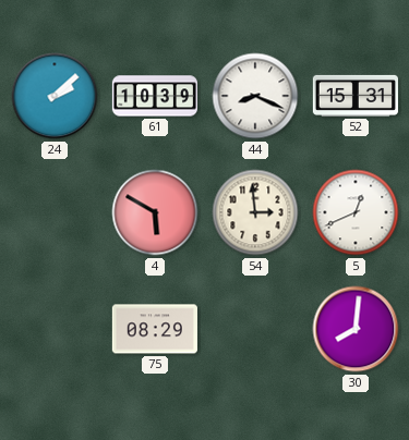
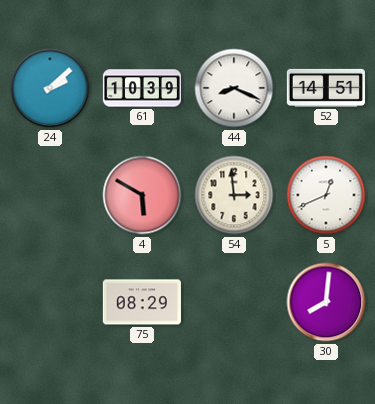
52: 15:31 -> 14:51
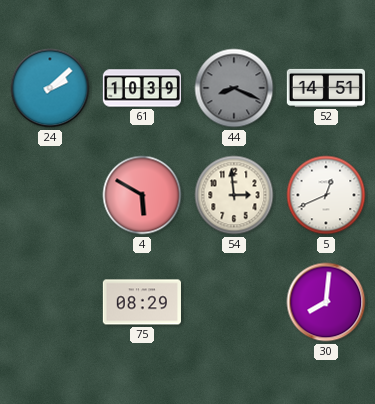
44 dial: white -> grey
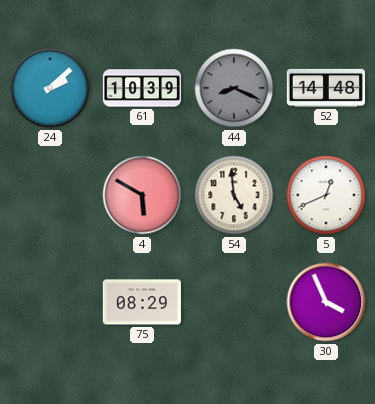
52: 14:51 -> 14:48
54: 2:59 -> 4:59
30: 8:01 -> 3:56
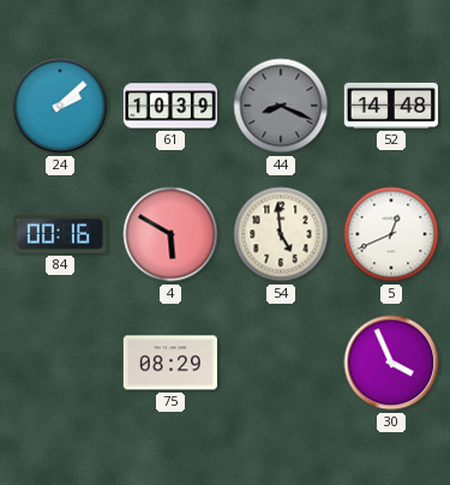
84: none -> 00:16
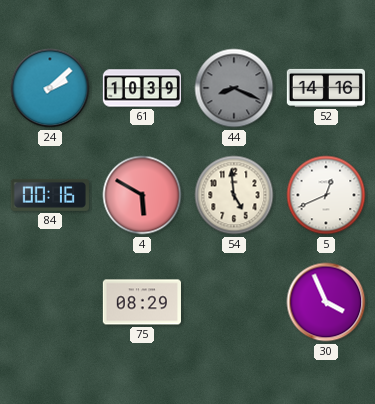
52: 14:48 -> 14:16
